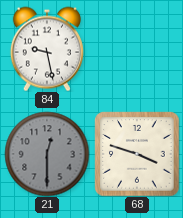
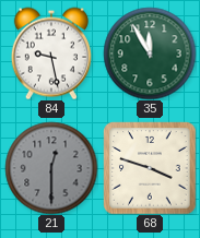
35: none -> 11:55
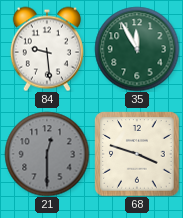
84: 9:28 -> 9:29
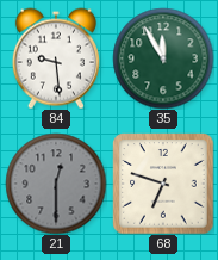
68: 3:48 -> 6:48
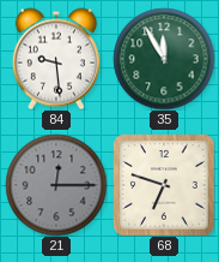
21: 12:30 -> 12:15
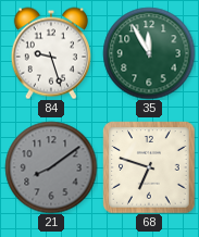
84: 9:29 -> 9:27
21: 12:15 -> 8:09
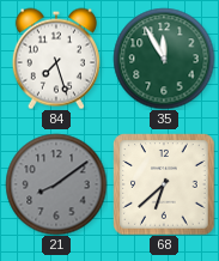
84: 9:27 -> 7:27
68: 6:48 -> 6:38
